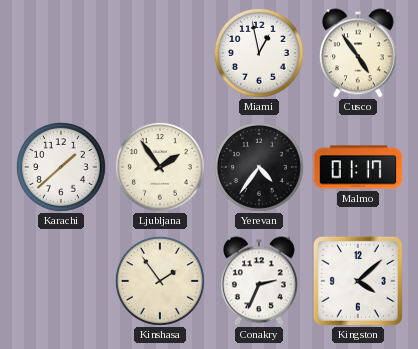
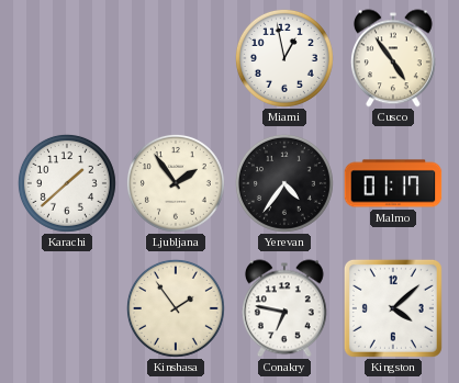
Conakry: 2:34 -> 6:47
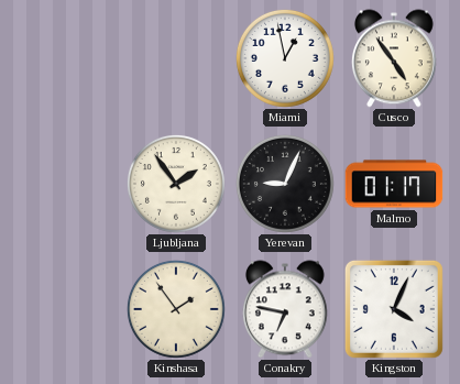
Karachi: 1:38 -> none
Yerevan: 4:36 -> 9:04
Kingston: 4:08 -> 4:04
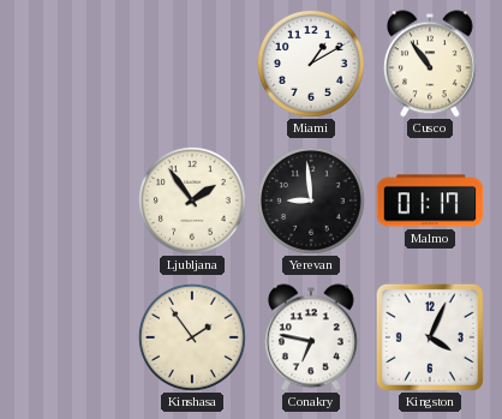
Miami: 12:58 -> 1:10
Cusco: 4:54 -> 10:54
Yerevan: 9:04 -> 8:59
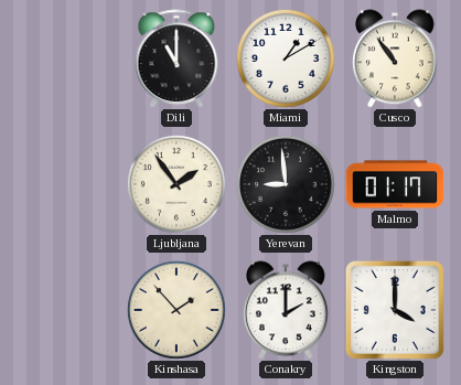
Dili: none -> 11:00
Kinshasa: 1:54 -> 1:53
Conakry: 6:47 -> 2:00
Kingston: 4:04 -> 4:00
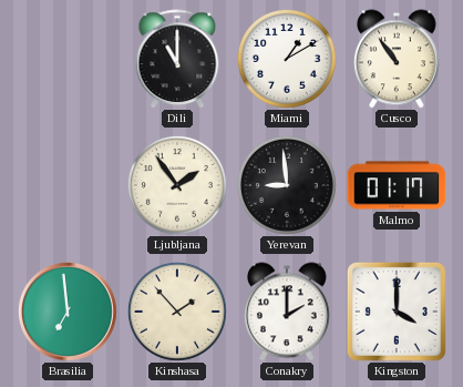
Brasilia: none -> 6:59
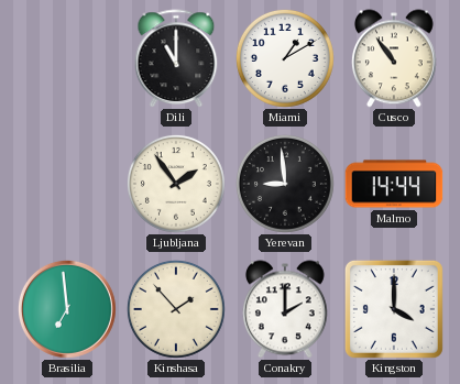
Malmo: 01:17 -> 14:44
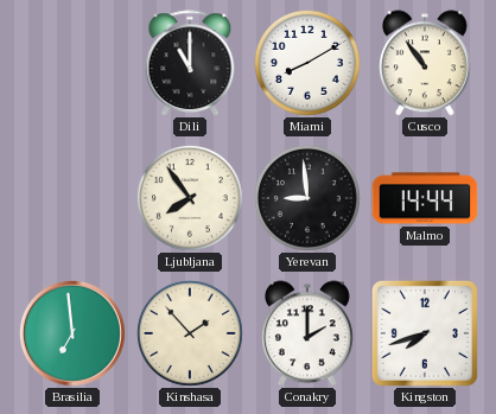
Miami: 1:10 -> 8:10
Ljubljana: 1:54 -> 7:54
Kingston: 4:00 -> 7:42
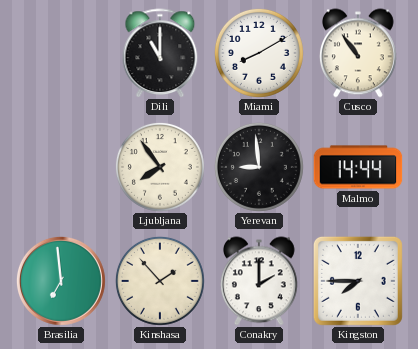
Kingston: 7:42 -> 7:45
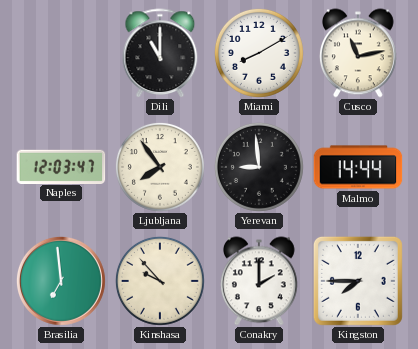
Cusco: 10:54 -> 11:13
Naples: none -> 12:03
Kinshasa: 1:53 -> 9:53
